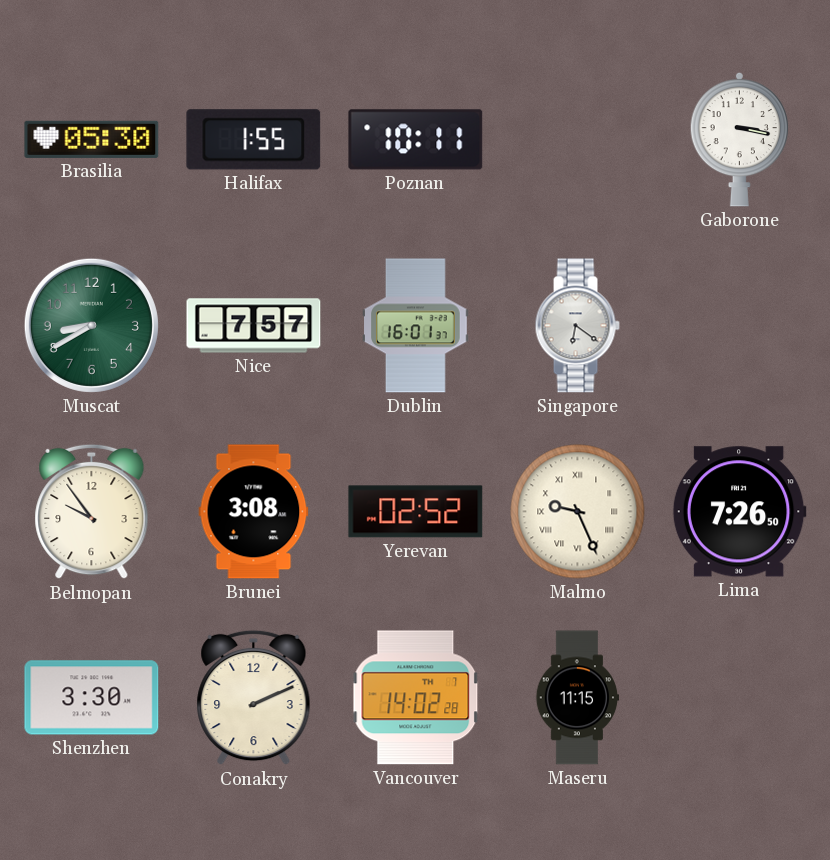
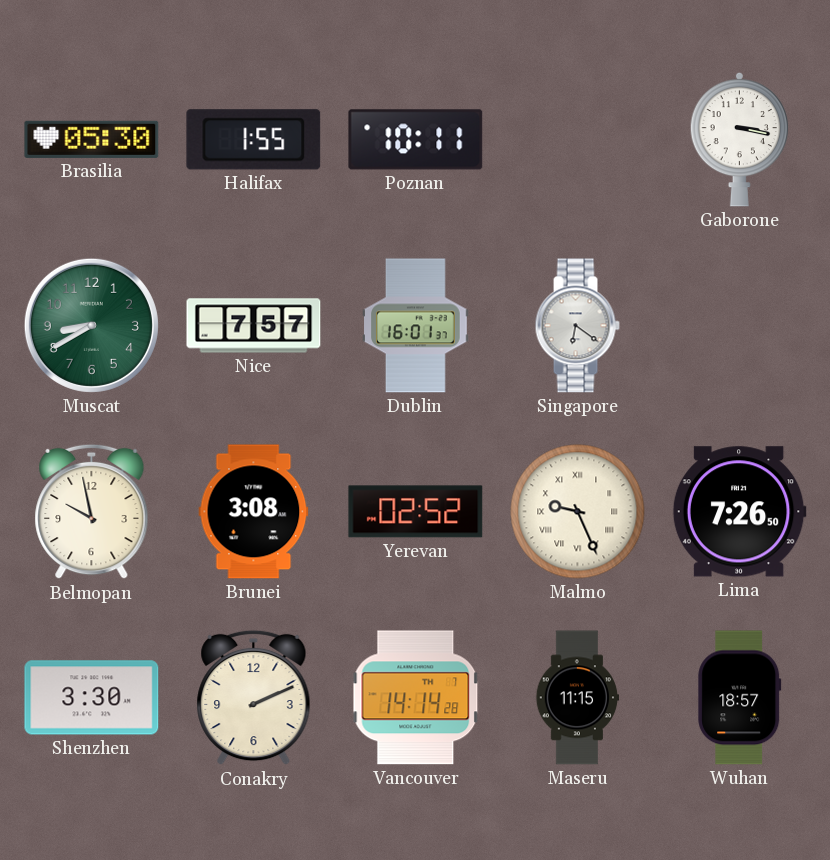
Belmopan: 9:54 -> 9:58
Vancouver: 14:02 -> 14:14
Wuhan: none -> 18:57
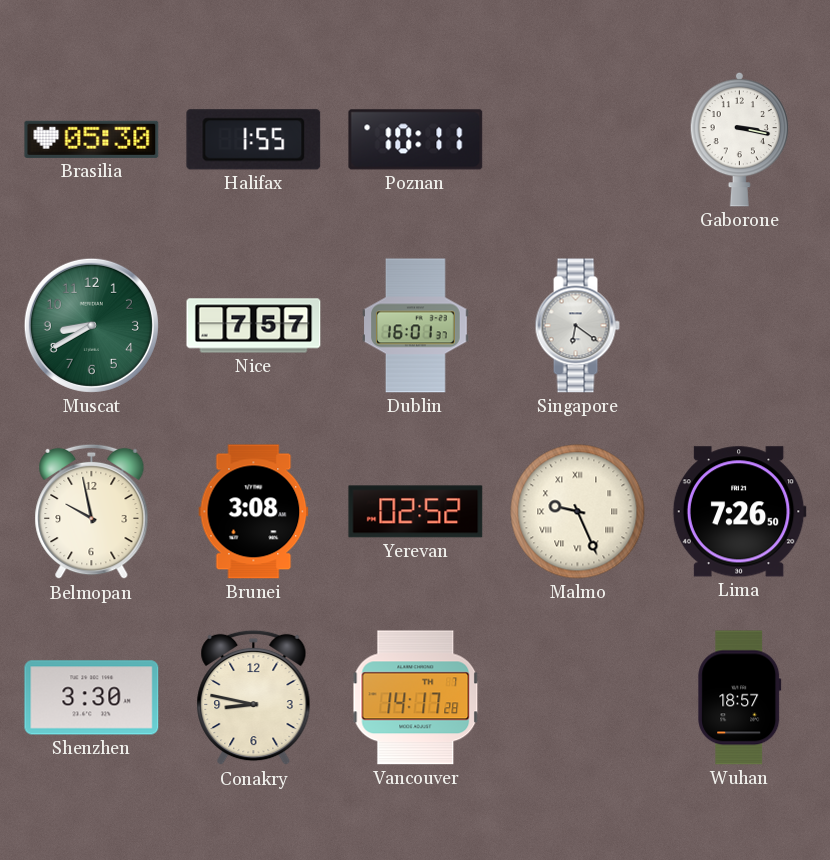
Conakry: 2:11 -> 8:47
Vancouver: 14:14 -> 14:17
Maseru: 11:15 -> none
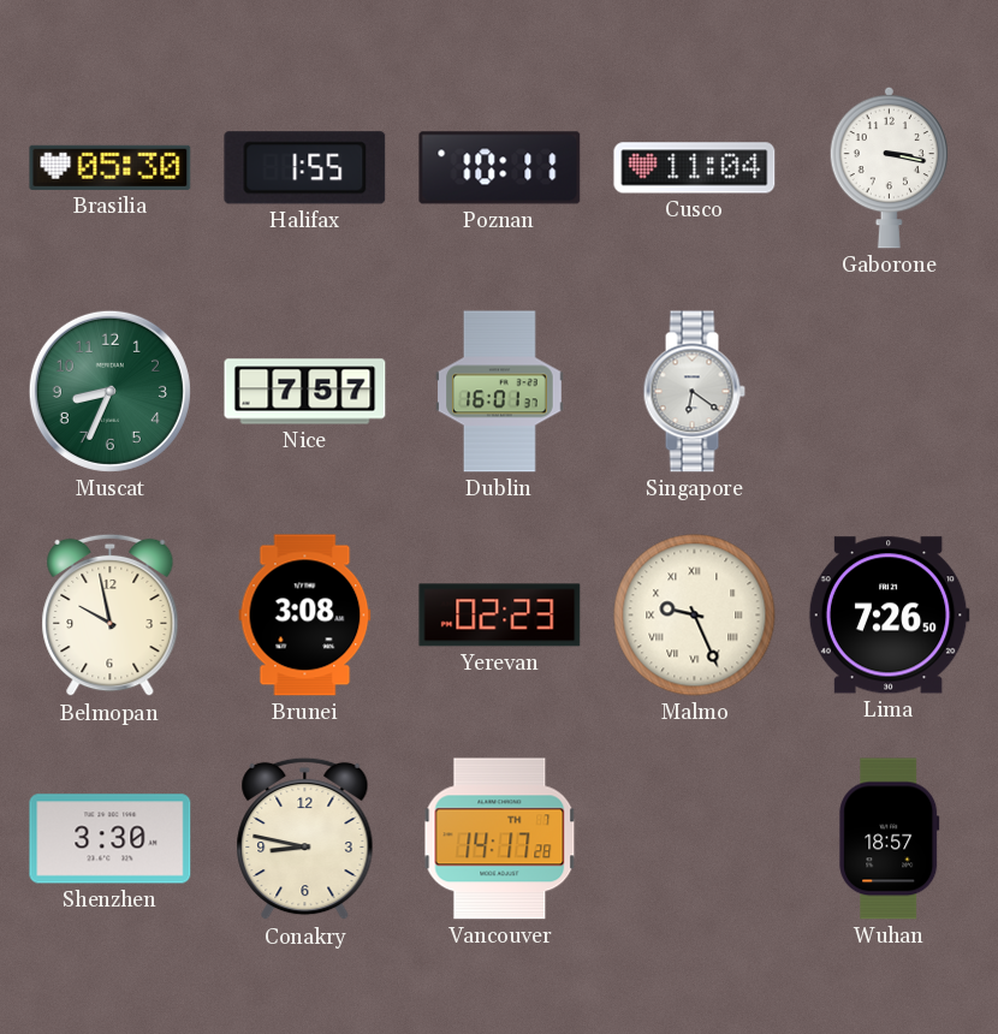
Cusco: none -> 11:04
Muscat: 8:40 -> 8:34
Yerevan: 02:52 -> 02:23
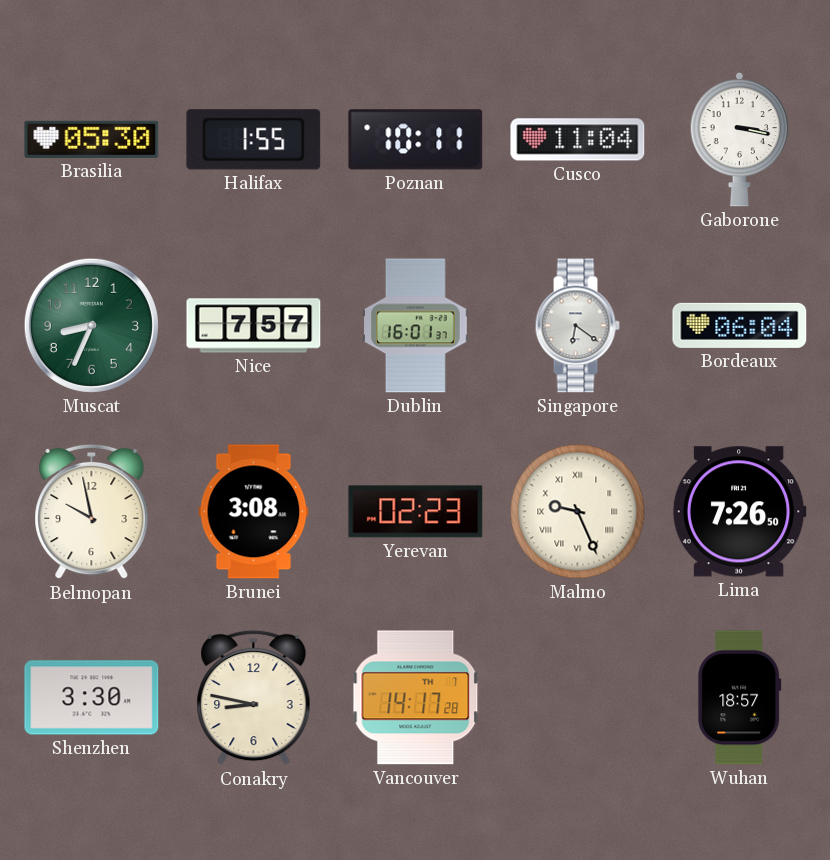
Bordeaux: none -> 06:04
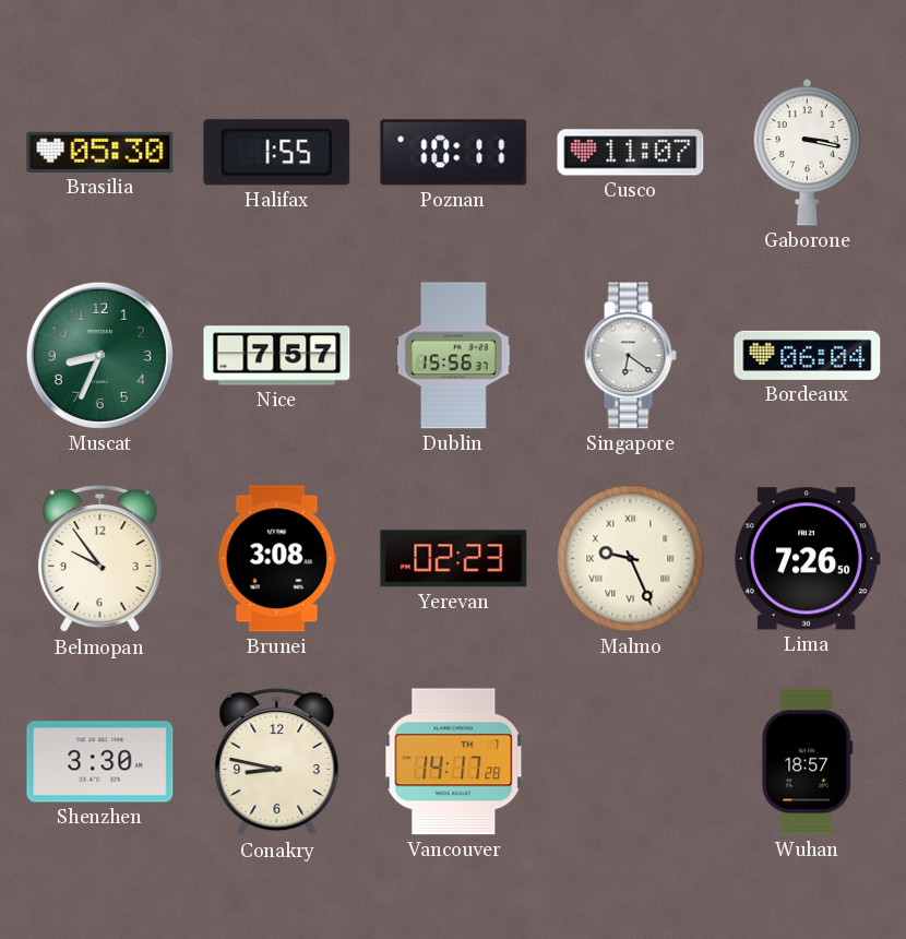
Cusco: 11:04 -> 11:07
Dublin: 16:01 -> 15:56
Belmopan: 9:58 -> 9:54
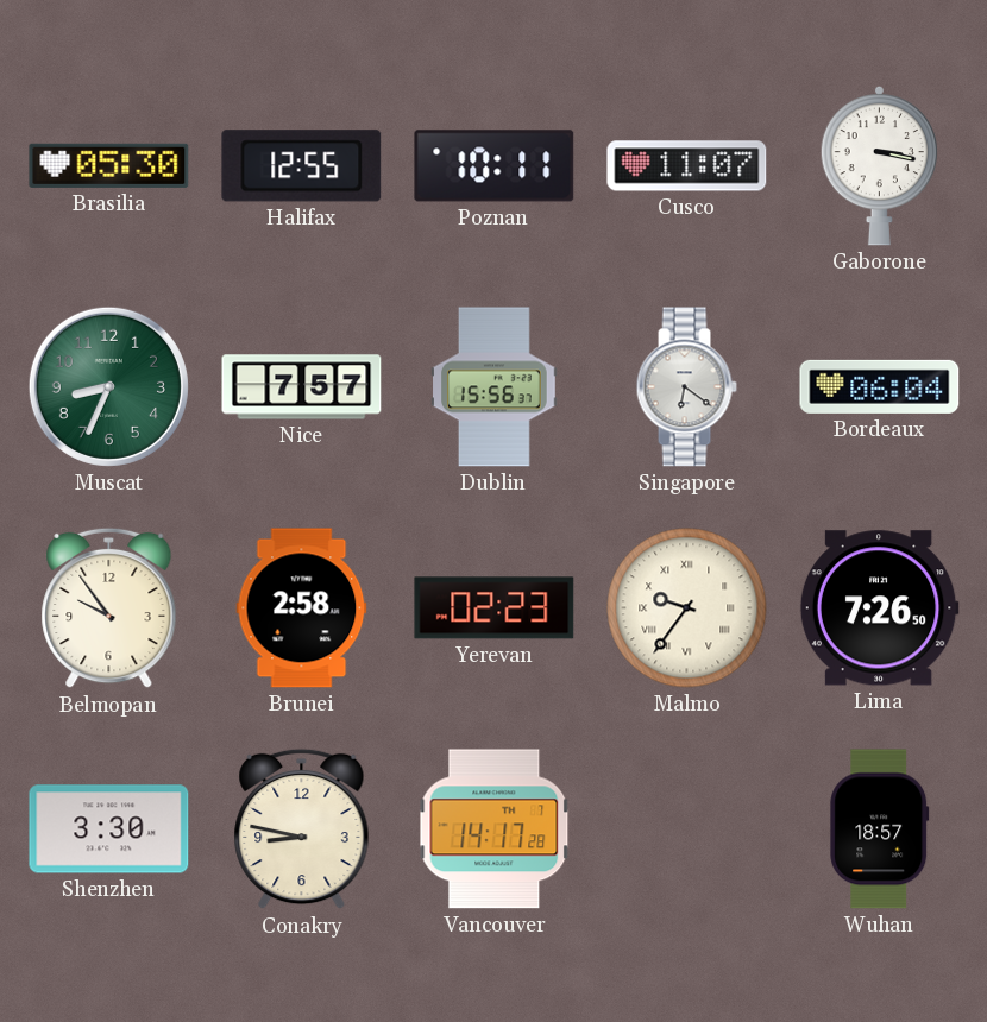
Halifax: 1:55 -> 12:55
Brunei: 3:08 -> 2:58
Malmo: 9:26 -> 9:36
